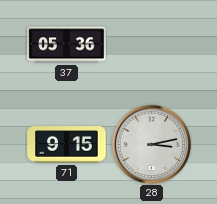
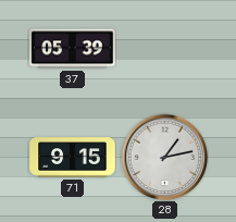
37: 05:36 -> 05:39
28: 3:13 -> 1:13
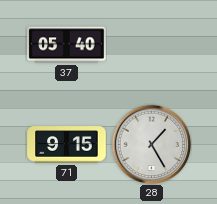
37: 05:39 -> 05:40
28: 1:13 -> 1:25
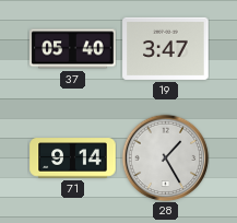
19: none -> 3:47
71: 9:15 -> 9:14
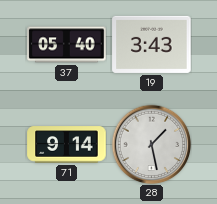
19: 3:47 -> 3:43
28: 1:25 -> 1:28
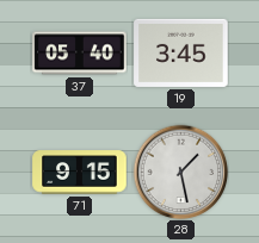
19: 3:43 -> 3:45
71: 9:14 -> 9:15
